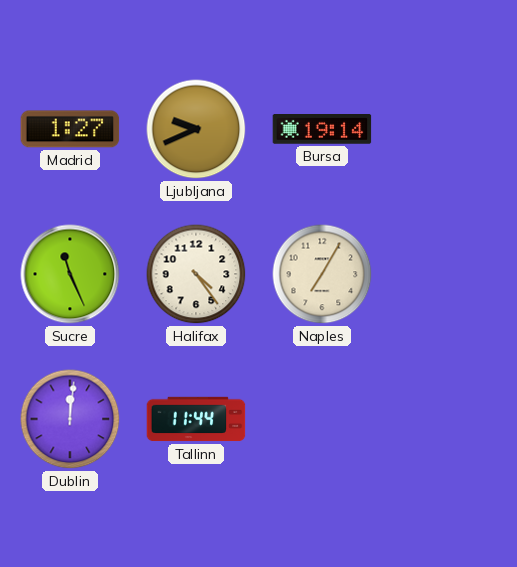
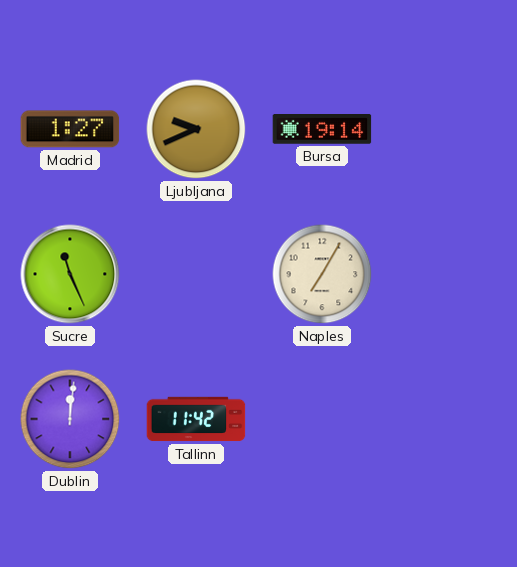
Halifax: 4:24 -> none
Tallinn: 11:44 -> 11:42
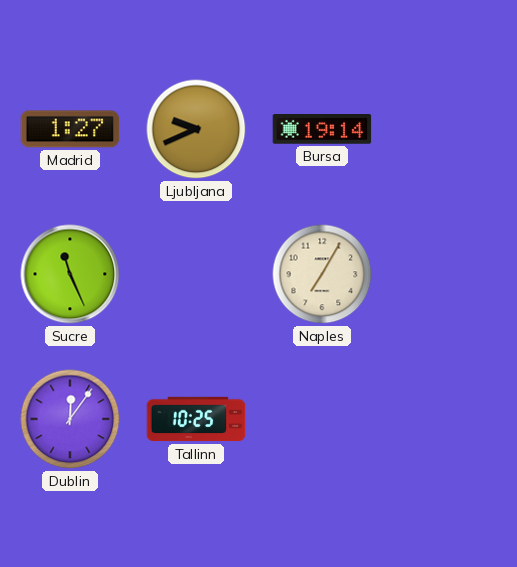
Dublin: 12:01 -> 12:06
Tallinn: 11:42 -> 10:25
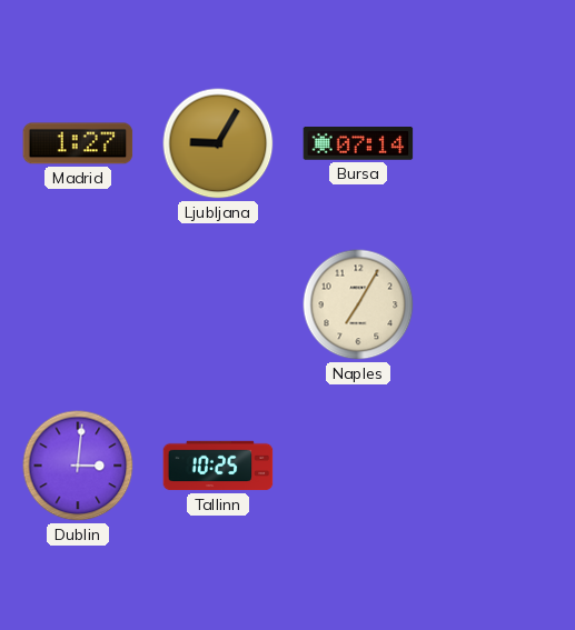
Ljubljana: 9:41 -> 9:05
Bursa: 19:14 -> 07:14
Sucre: 11:26 -> none
Dublin: 12:06 -> 3:01
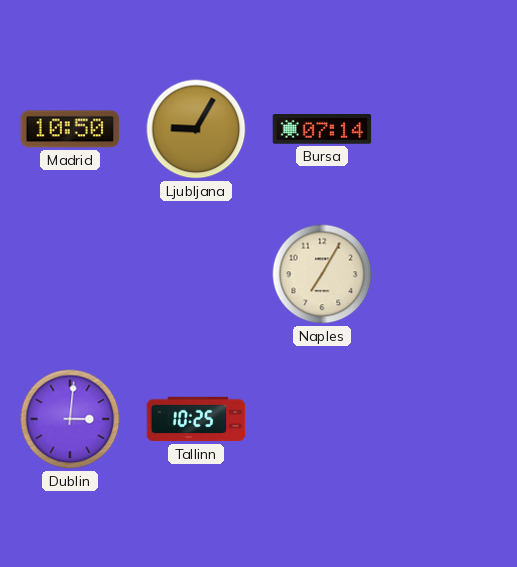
Madrid: 1:27 -> 10:50
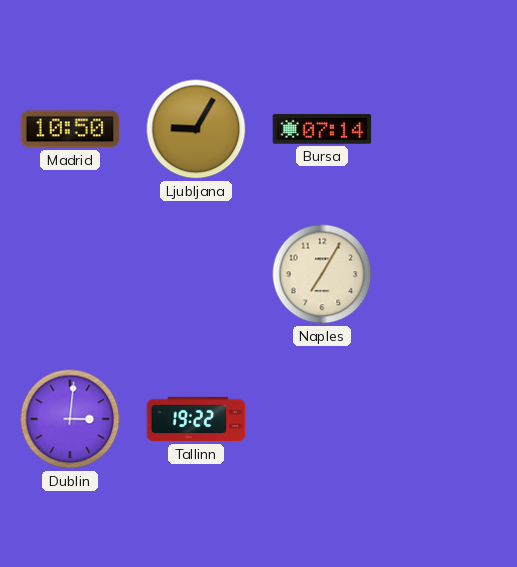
Tallinn: 10:25 -> 19:22
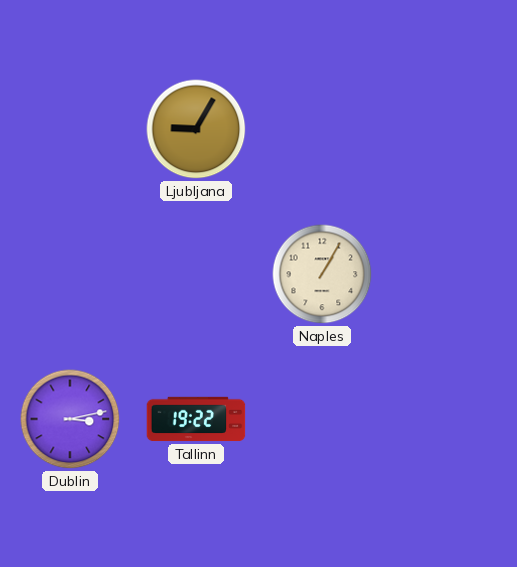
Madrid: 10:50 -> none
Bursa: 07:14 -> none
Naples: 7:05 -> 1:05
Dublin: 3:01 -> 3:13
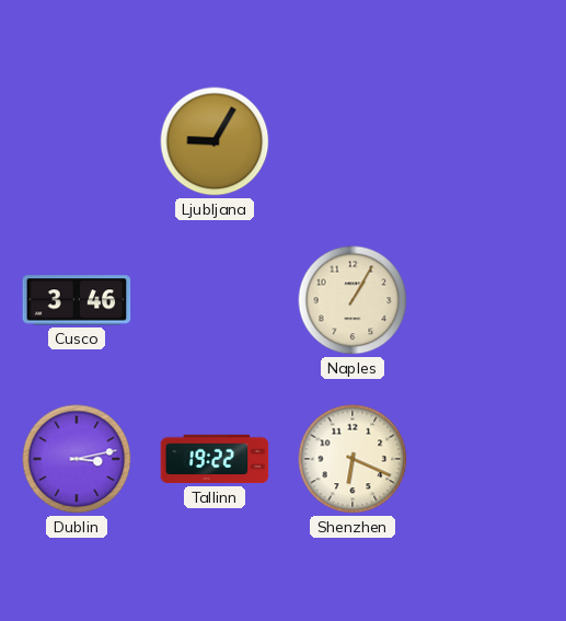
Cusco: none -> 3:46
Shenzhen: none -> 6:19
